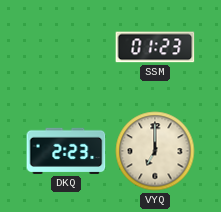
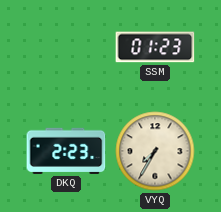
VYQ: 7:00 -> 7:35
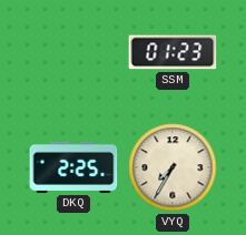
DKQ: 2:23 -> 2:25
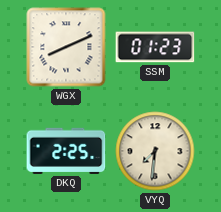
WGX: none -> 8:11
VYQ: 7:35 -> 7:31
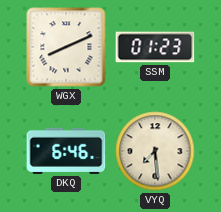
DKQ: 2:25 -> 6:46
VYQ: 7:31 -> 7:29
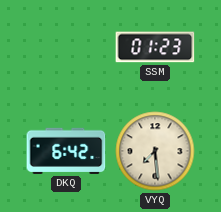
WGX: 8:11 -> none
DKQ: 6:46 -> 6:42
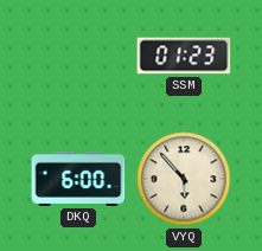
DKQ: 6:42 -> 6:00
VYQ: 7:29 -> 5:53
